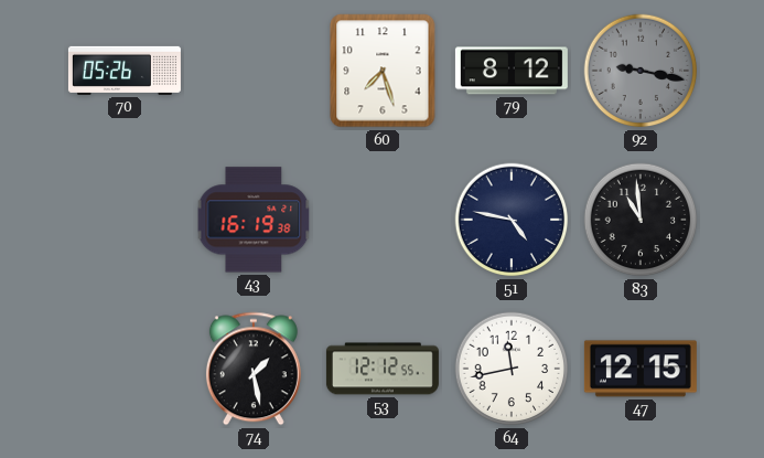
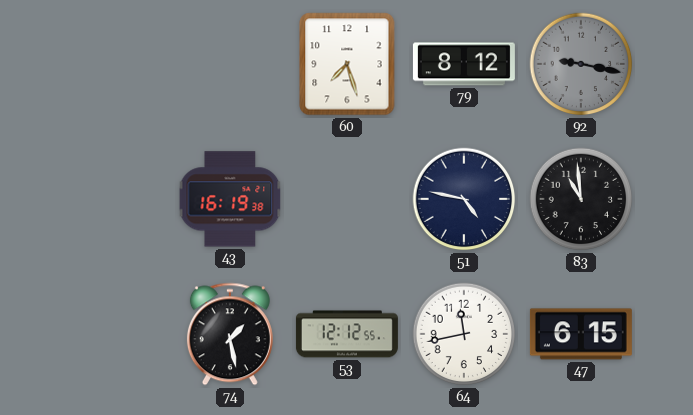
70: 05:26 -> none
47: 12:15 -> 6:15
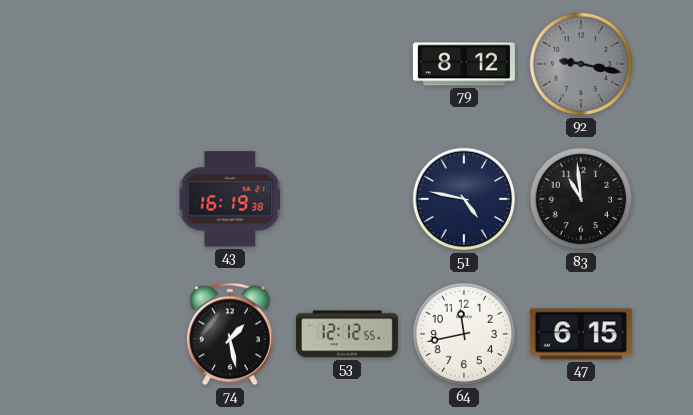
60: 7:27 -> none
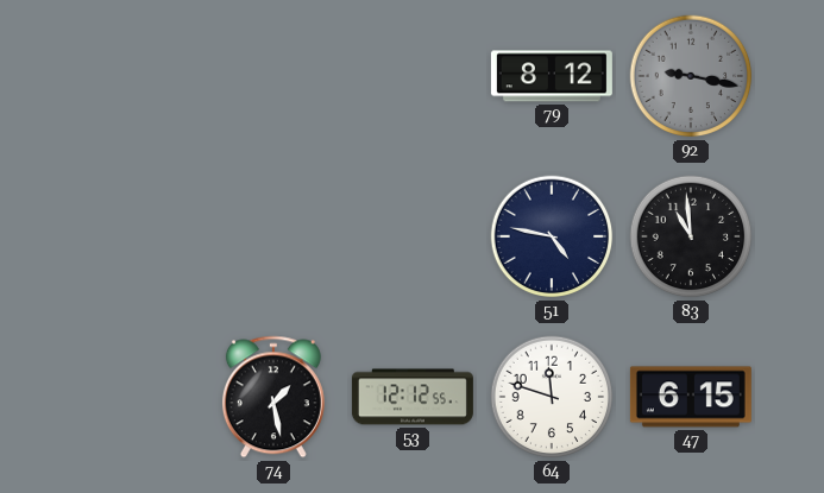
43: 16:19 -> none
64: 11:43 -> 11:48
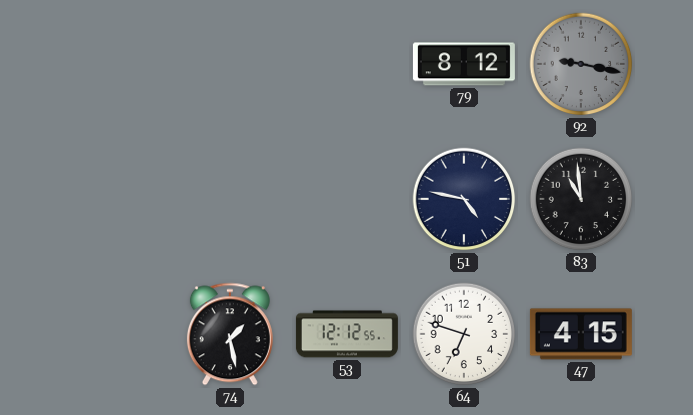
64: 11:48 -> 6:48
47: 6:15 -> 4:15
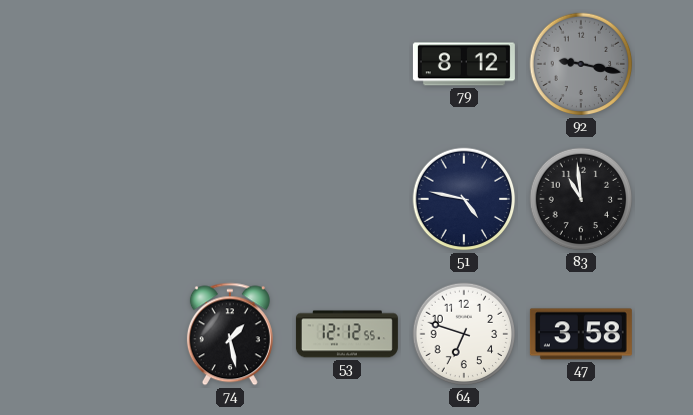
47: 4:15 -> 3:58
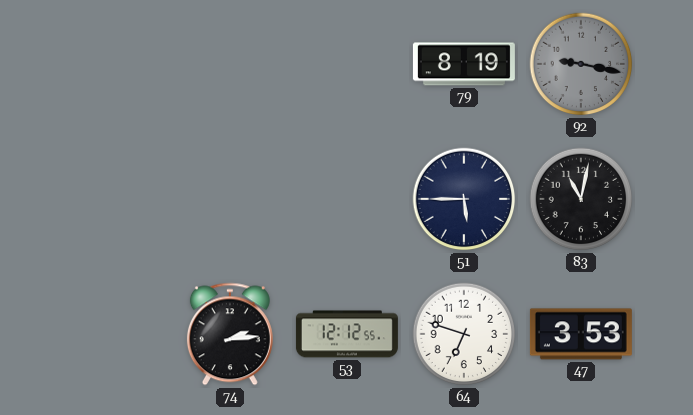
79: 8:12 -> 8:19
51: 4:47 -> 5:45
83: 10:59 -> 11:02
74: 1:28 -> 2:14
47: 3:58 -> 3:53
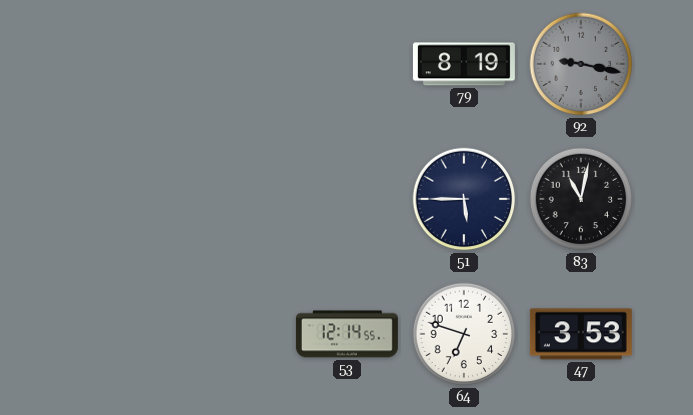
74: 2:14 -> none
53: 12:12 -> 12:14
